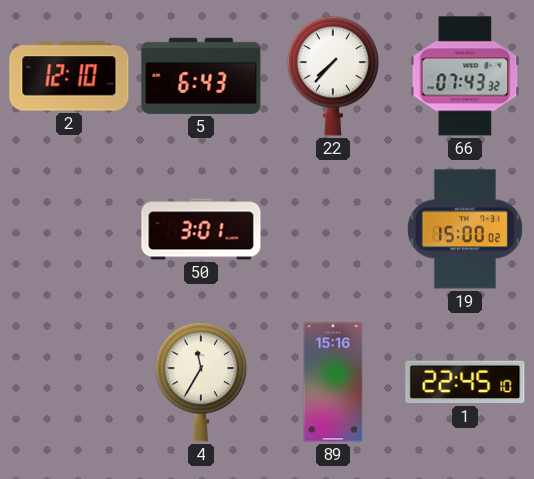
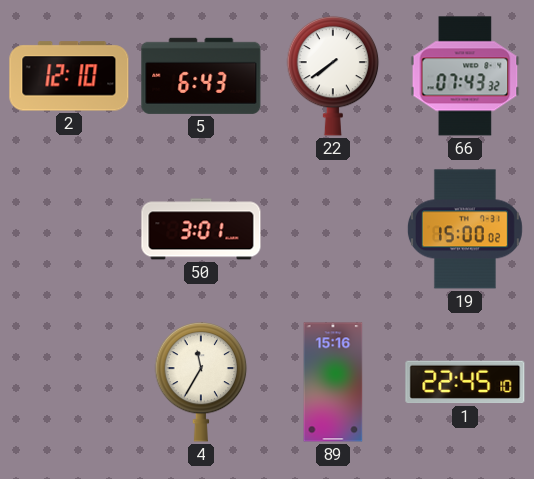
22: 7:37 -> 7:39
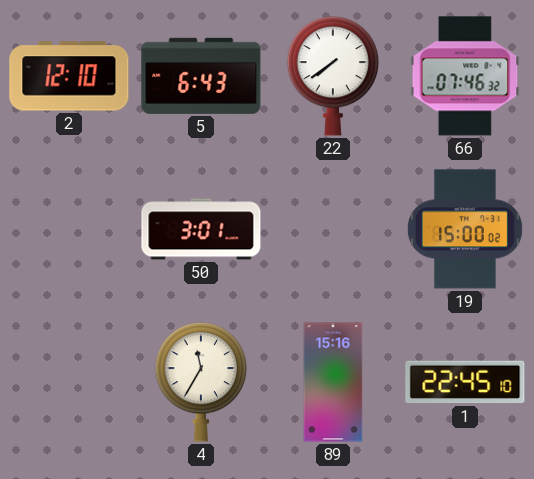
66: 07:43 -> 07:46
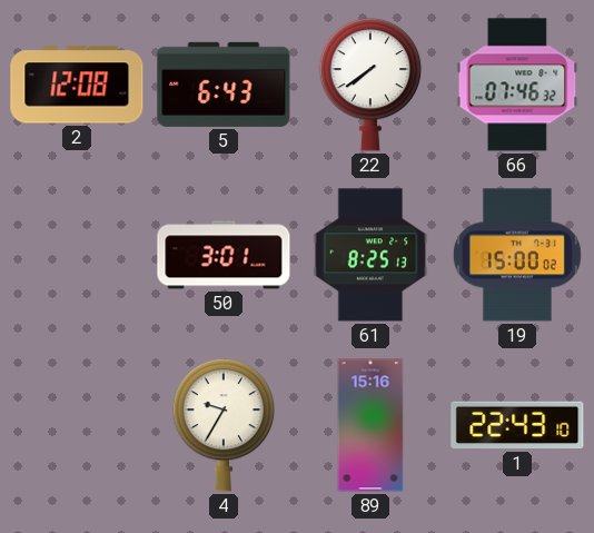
2: 12:10 -> 12:08
61: none -> 8:25
4: 11:35 -> 9:35
1: 22:45 -> 22:43
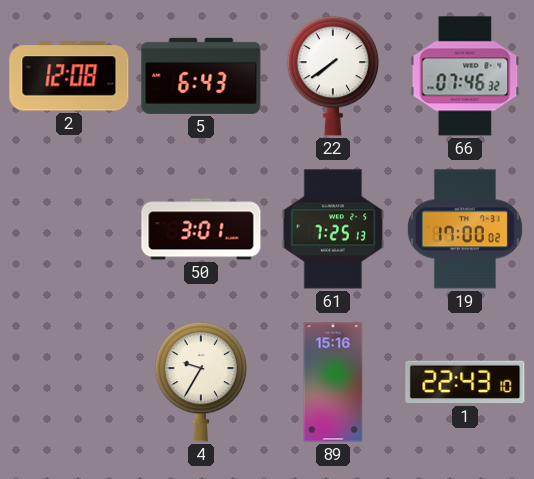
61: 8:25 -> 7:25
19: 15:00 -> 17:00
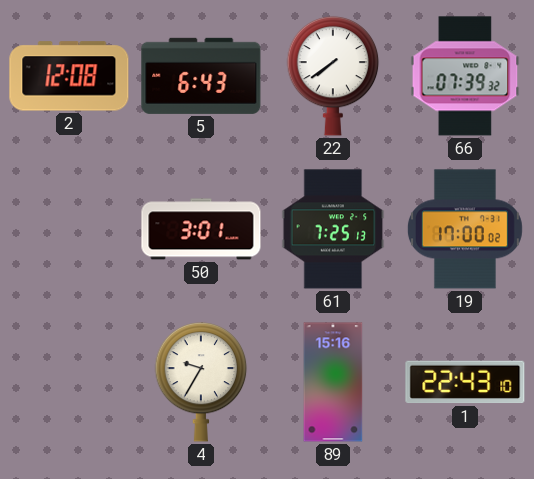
66: 07:46 -> 07:39
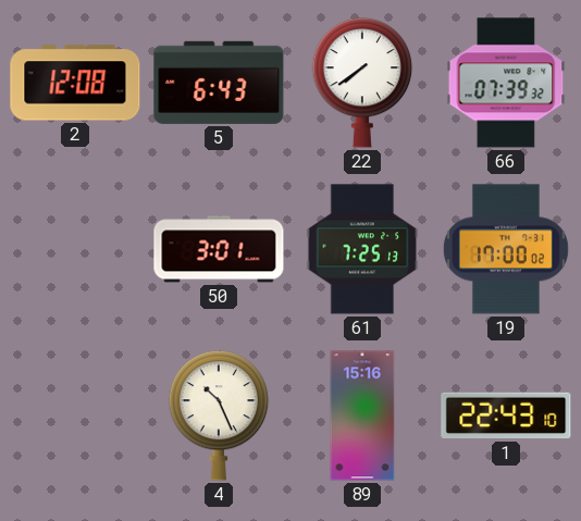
4: 9:35 -> 10:26
